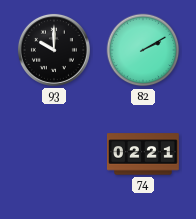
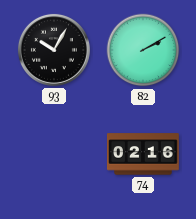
93: 10:00 -> 10:05
74: 02:21 -> 02:16
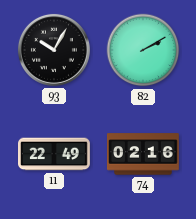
11: none -> 22:49
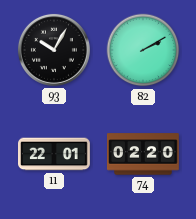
11: 22:49 -> 22:01
74: 02:16 -> 02:20
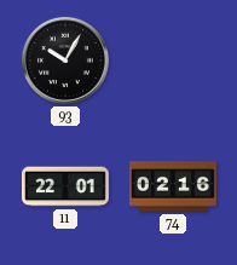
82: 2:10 -> none
74: 02:20 -> 02:16
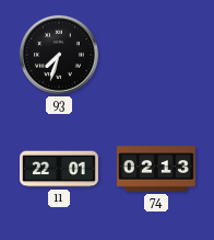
93: 10:05 -> 7:33
74: 02:16 -> 02:13
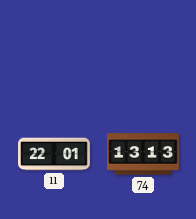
93: 7:33 -> none
74: 02:13 -> 13:13
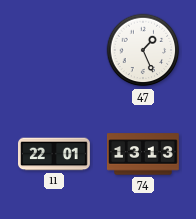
47: none -> 1:26
